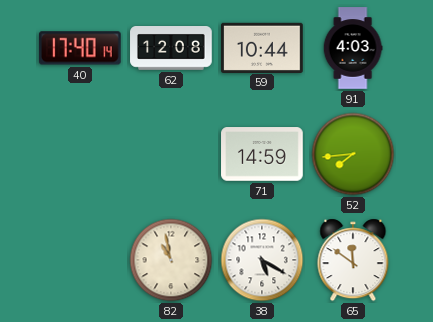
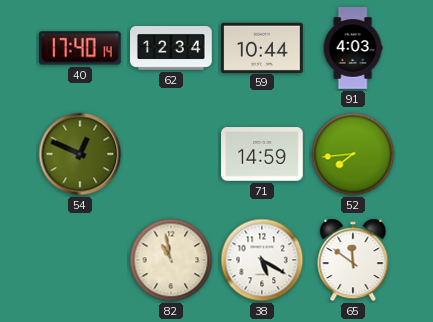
62: 12:08 -> 12:34
54: none -> 12:49
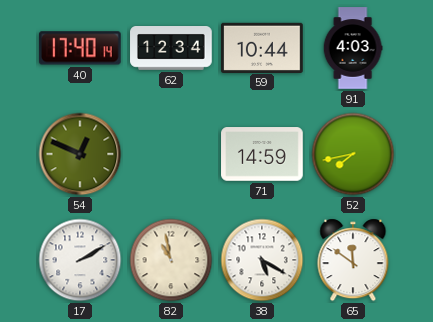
52: 7:44 -> 7:43
17: none -> 2:10
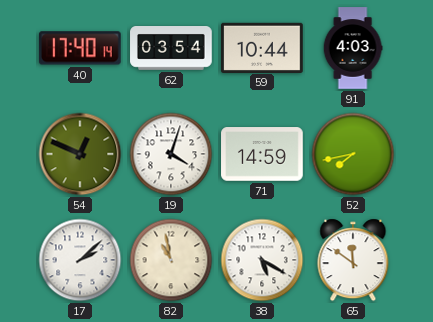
62: 12:34 -> 03:54
19: none -> 4:03
17: 2:10 -> 2:08
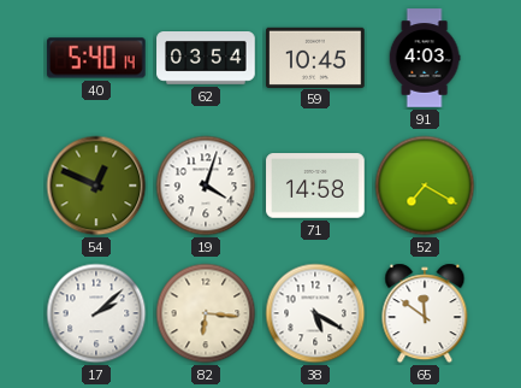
40: 17:40 -> 5:40
59: 10:44 -> 10:45
71: 14:59 -> 14:58
52: 7:43 -> 7:20
82: 10:58 -> 6:16
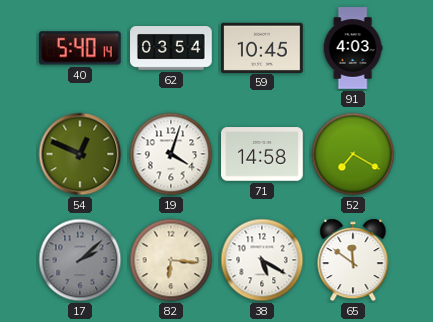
17 dial: white -> grey
